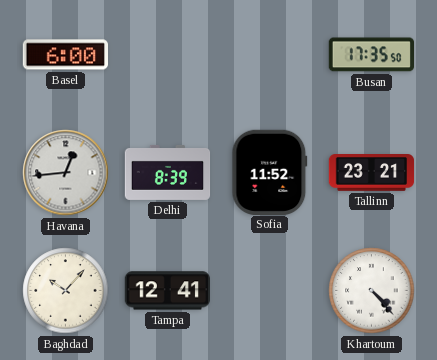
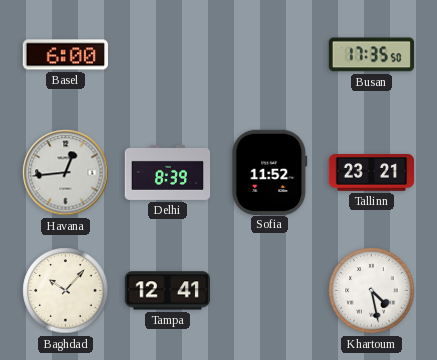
Khartoum: 4:23 -> 4:28
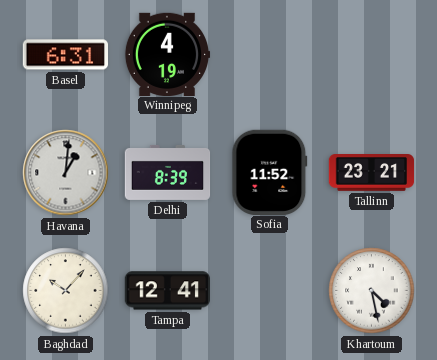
Basel: 6:00 -> 6:31
Winnipeg: none -> 4:19
Busan: 17:35 -> none
Havana: 12:44 -> 1:01
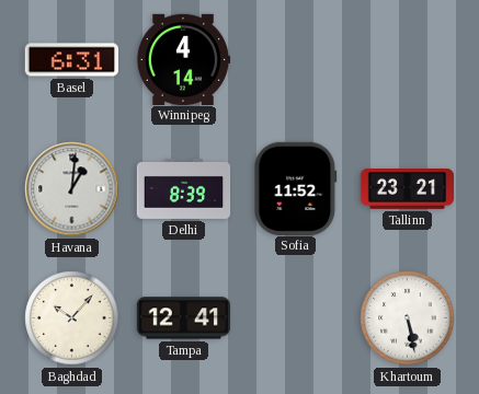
Winnipeg: 4:19 -> 4:14
Khartoum: 4:28 -> 5:28
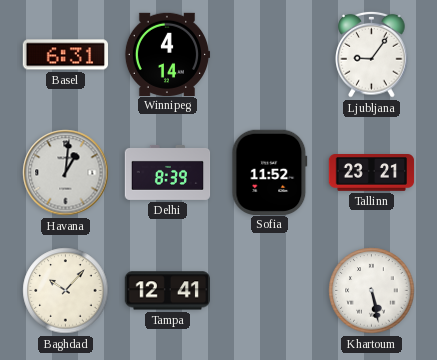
Ljubljana: none -> 9:06
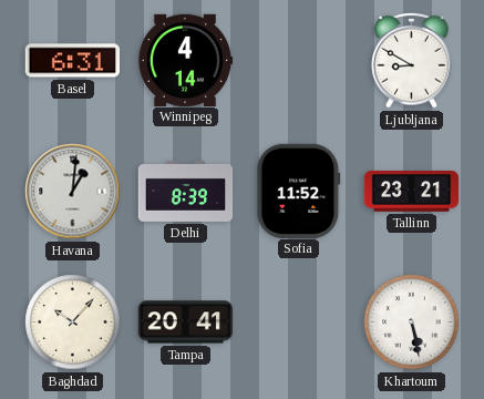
Ljubljana: 9:06 -> 8:50
Tampa: 12:41 -> 20:41
